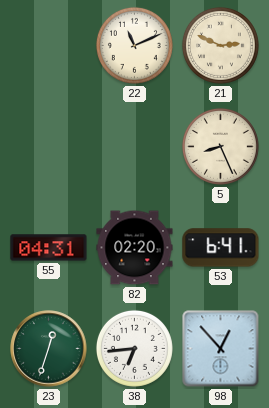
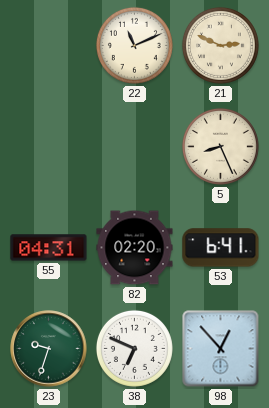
23: 12:33 -> 9:33
38: 6:44 -> 6:49
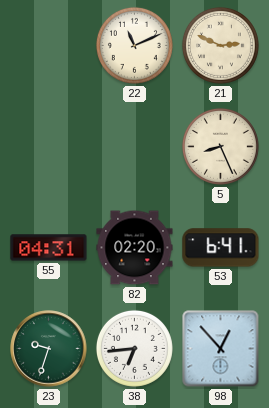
38: 6:49 -> 6:44
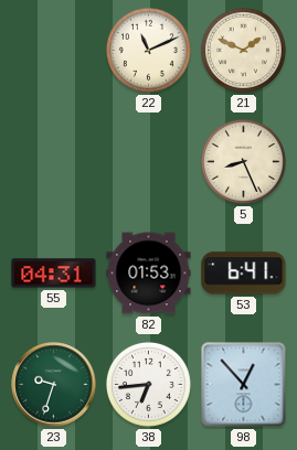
21: 2:49 -> 1:49
82: 02:20 -> 01:53
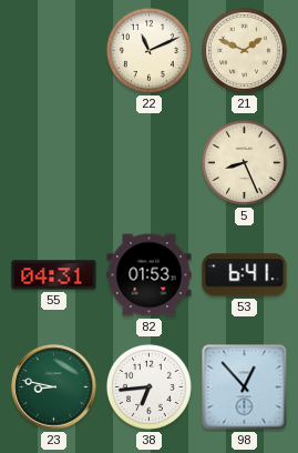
23: 9:33 -> 8:47
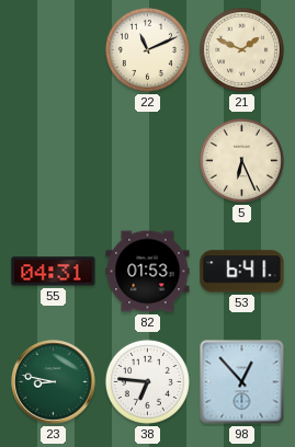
5: 8:26 -> 6:26
38: 6:44 -> 6:46
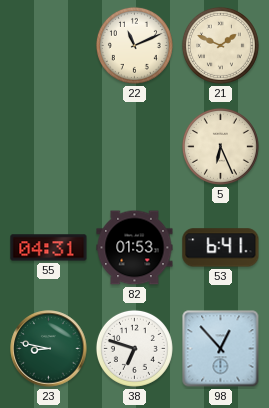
38: 6:46 -> 6:48
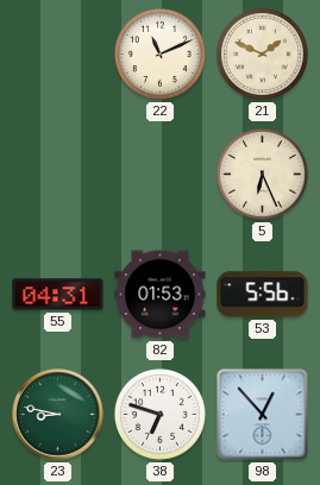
53: 6:41 -> 5:56
